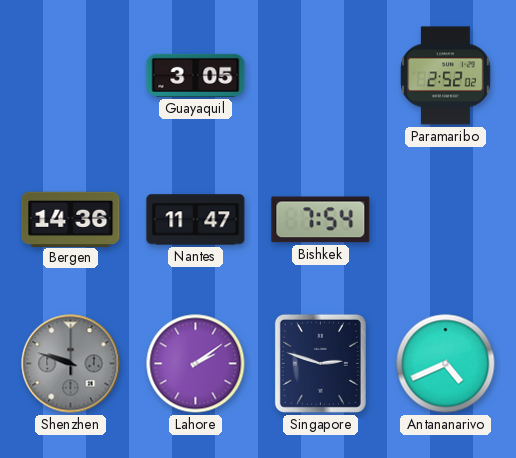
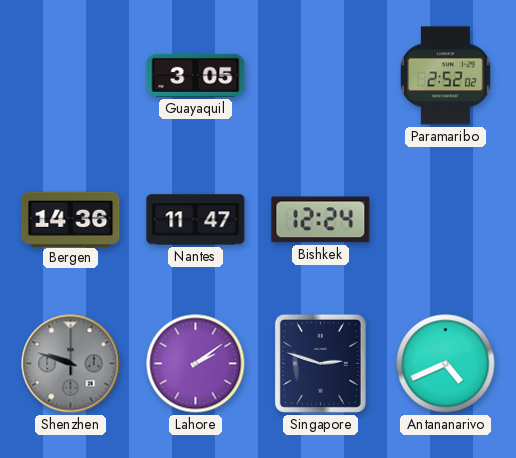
Bishkek: 7:54 -> 12:24
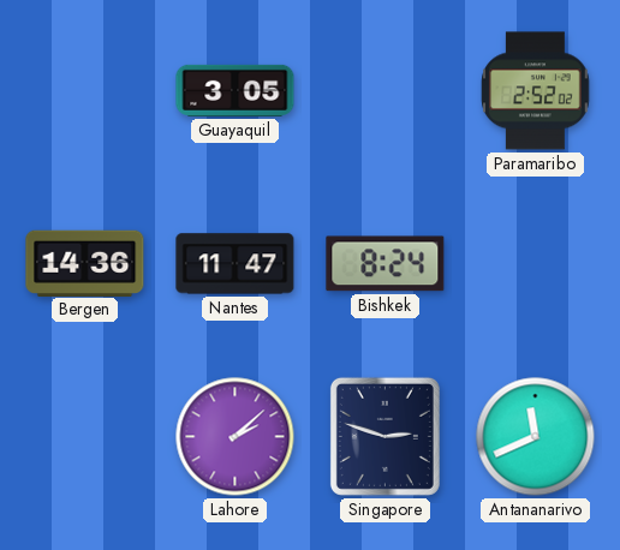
Bishkek: 12:24 -> 8:24
Shenzhen: 9:48 -> none
Lahore: 2:09 -> 2:08
Antananarivo: 4:41 -> 11:41
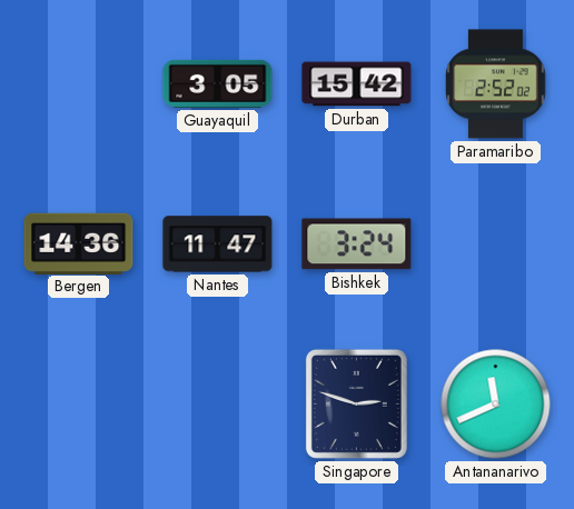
Durban: none -> 15:42
Bishkek: 8:24 -> 3:24
Lahore: 2:08 -> none
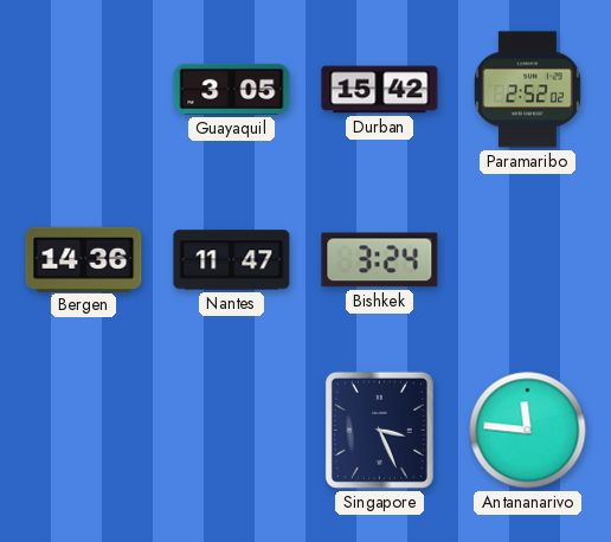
Singapore: 2:48 -> 3:26
Antananarivo: 11:41 -> 11:46
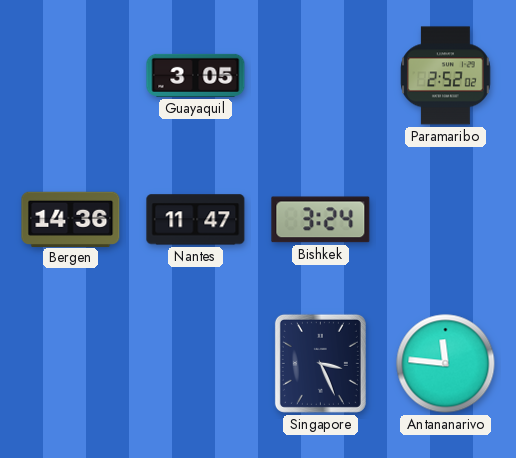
Durban: 15:42 -> none
